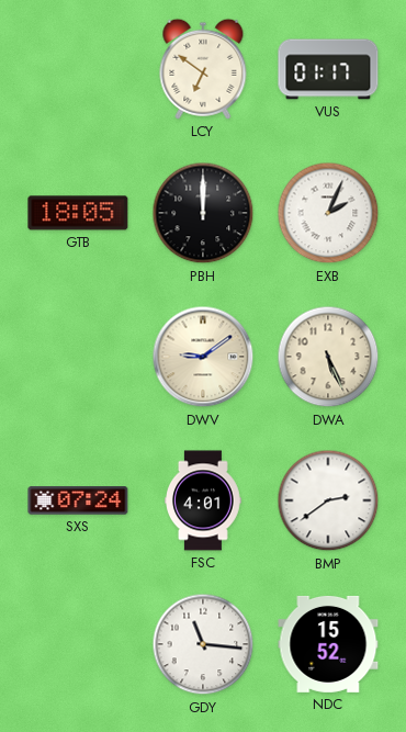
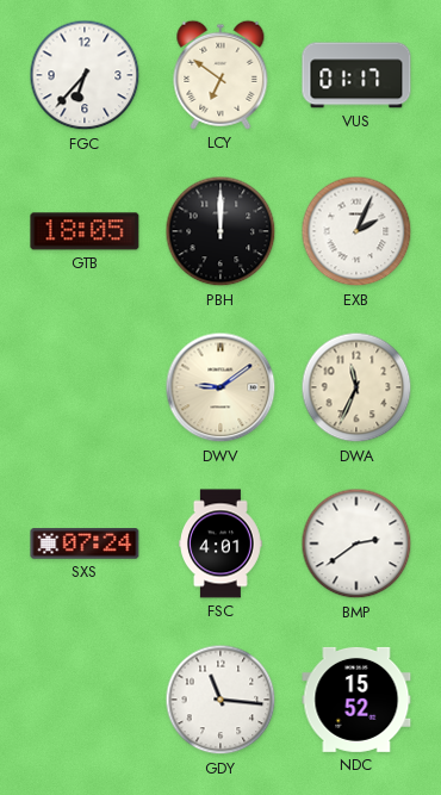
FGC: none -> 6:37
DWA: 5:26 -> 11:34
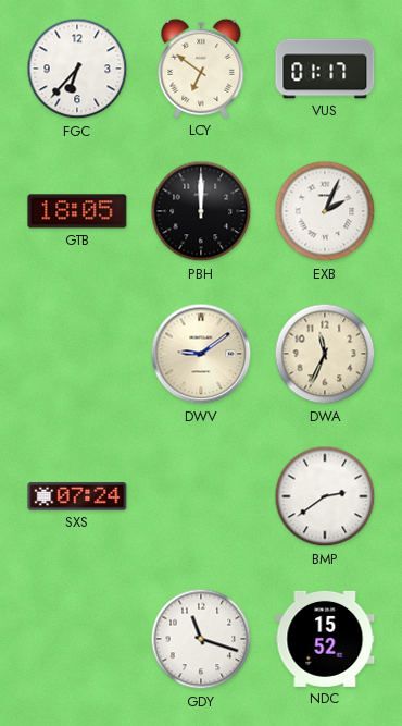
FSC: 4:01 -> none
GDY: 11:16 -> 11:18
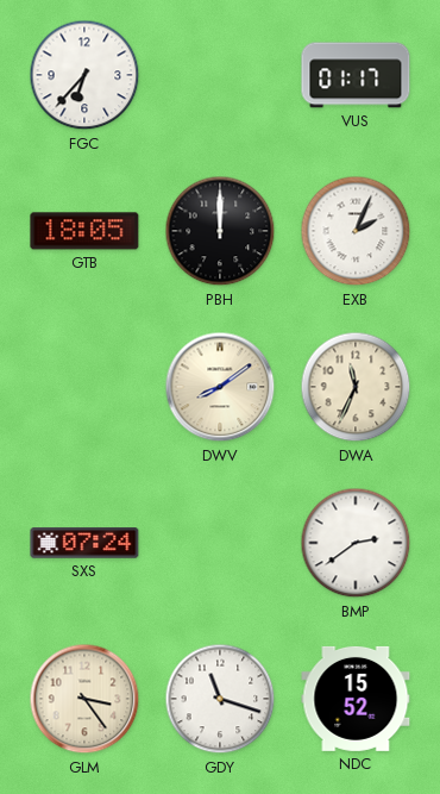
LCY: 6:51 -> none
DWV: 9:09 -> 8:09
GLM: none -> 3:24
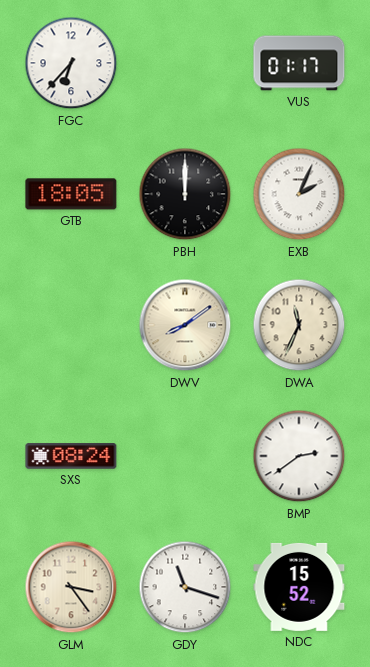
SXS: 07:24 -> 08:24
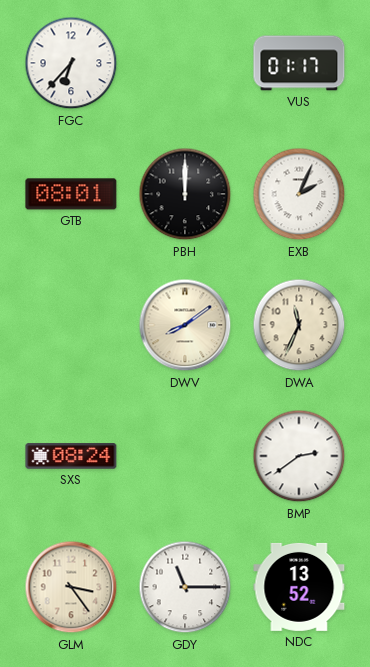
GTB: 18:05 -> 08:01
GDY: 11:18 -> 11:15
NDC: 15:52 -> 13:52
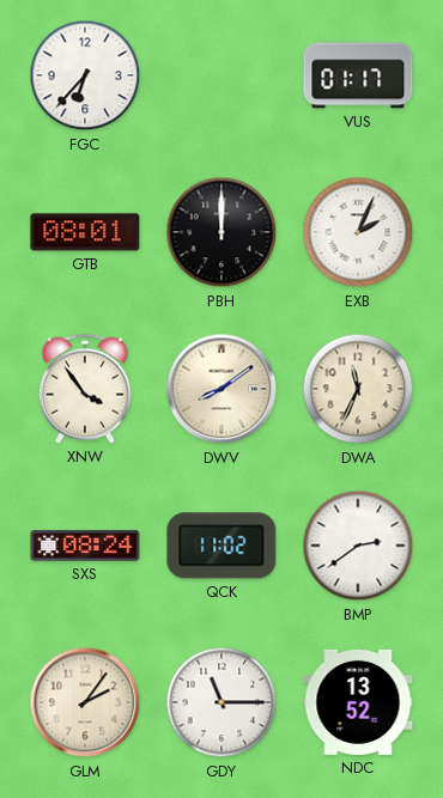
XNW: none -> 3:54
QCK: none -> 11:02
GLM: 3:24 -> 2:06
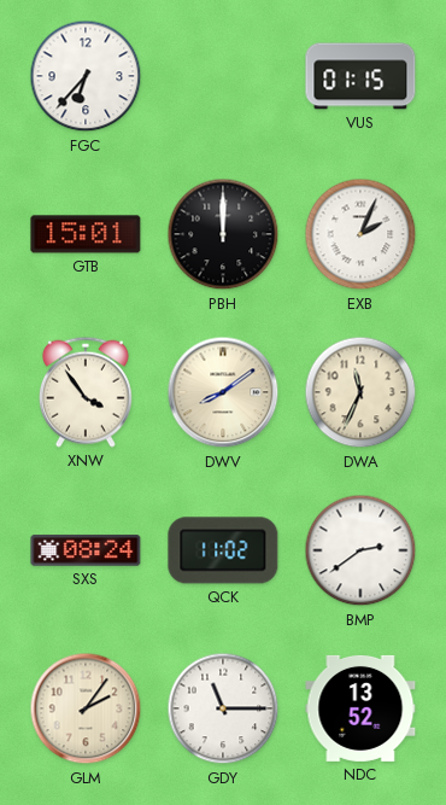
VUS: 01:17 -> 01:15
GTB: 08:01 -> 15:01
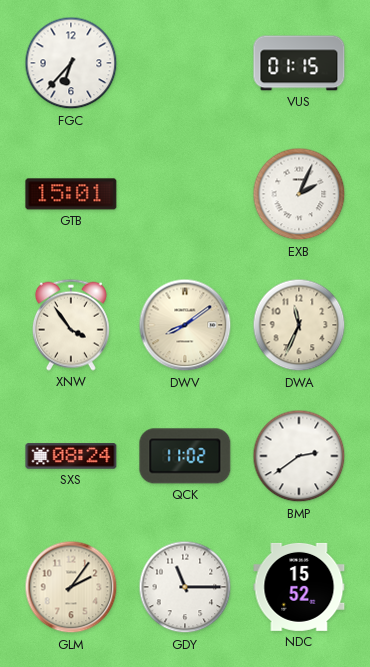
PBH: 12:00 -> none
NDC: 13:52 -> 15:52
